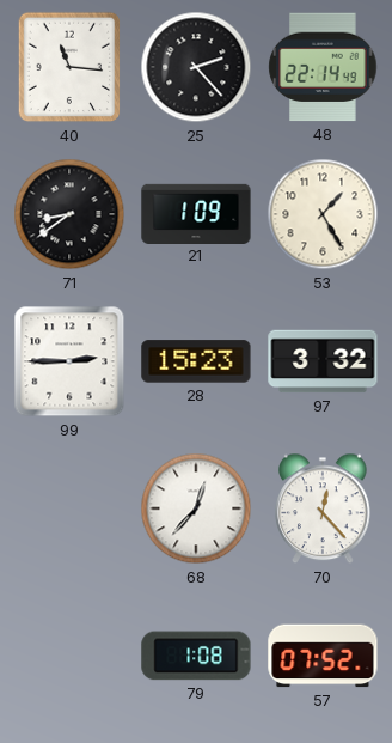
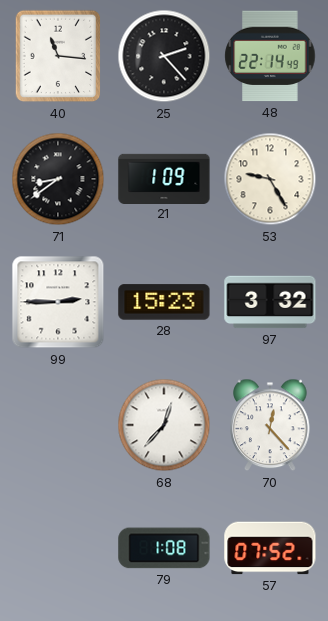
53: 1:25 -> 9:25
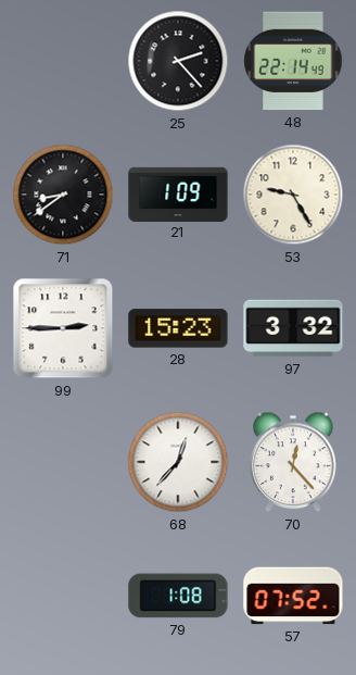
40: 11:16 -> none
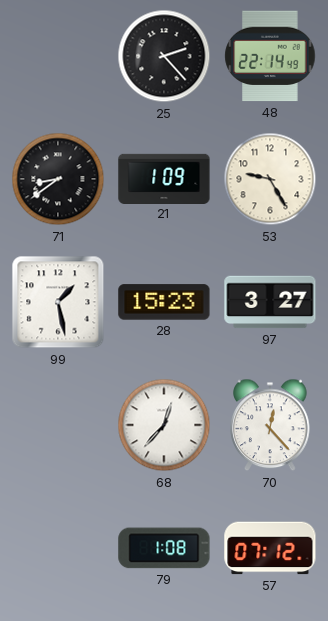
99: 2:45 -> 1:28
97: 3:32 -> 3:27
57: 07:52 -> 07:12
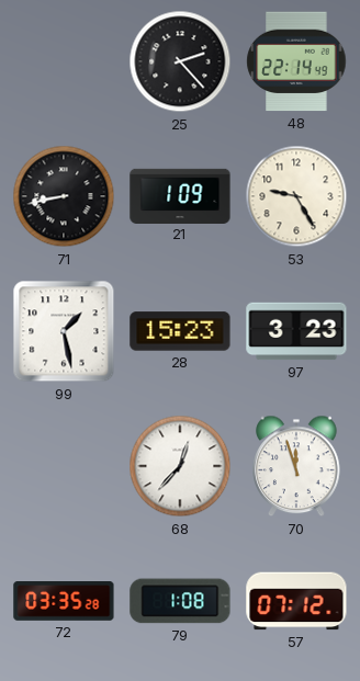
71: 8:39 -> 8:43
97: 3:27 -> 3:23
70: 12:23 -> 11:57
72: none -> 03:35
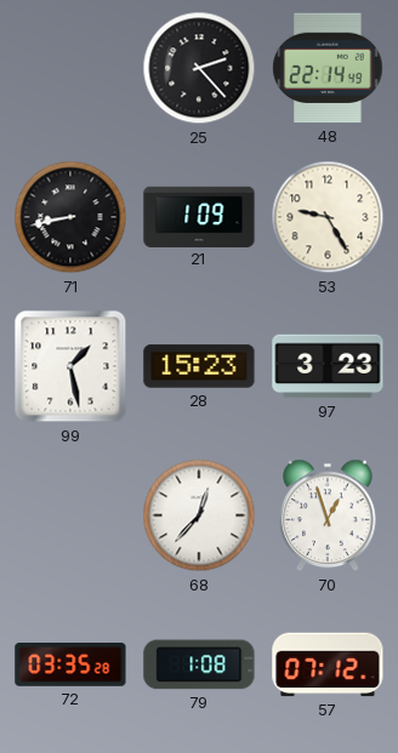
70: 11:57 -> 12:57
